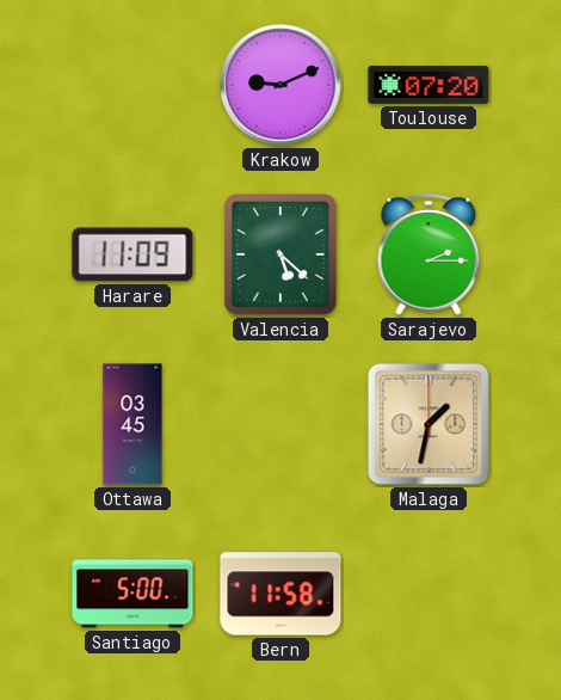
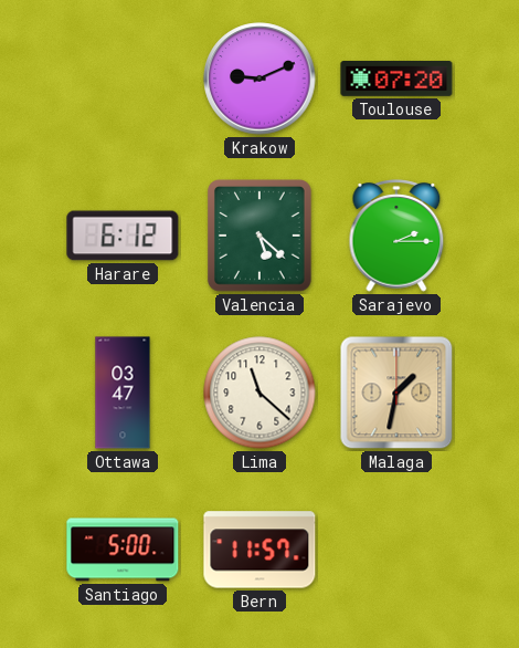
Harare: 11:09 -> 6:12
Ottawa: 03:45 -> 03:47
Lima: none -> 11:22
Bern: 11:58 -> 11:57
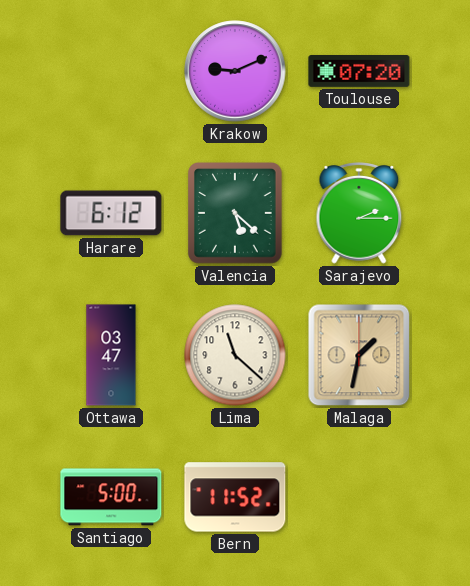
Bern: 11:57 -> 11:52
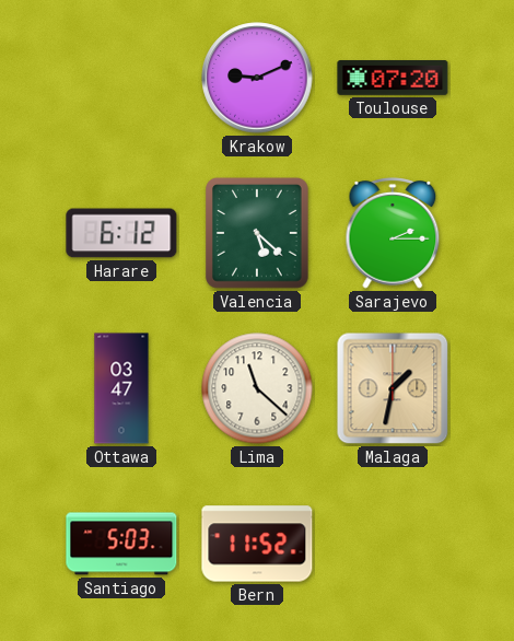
Santiago: 5:00 -> 5:03
